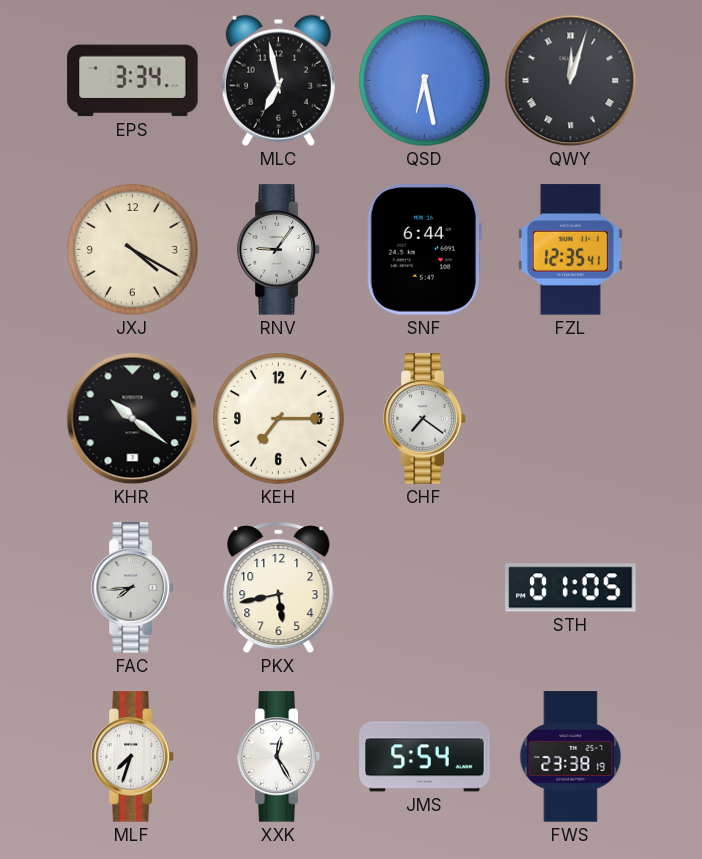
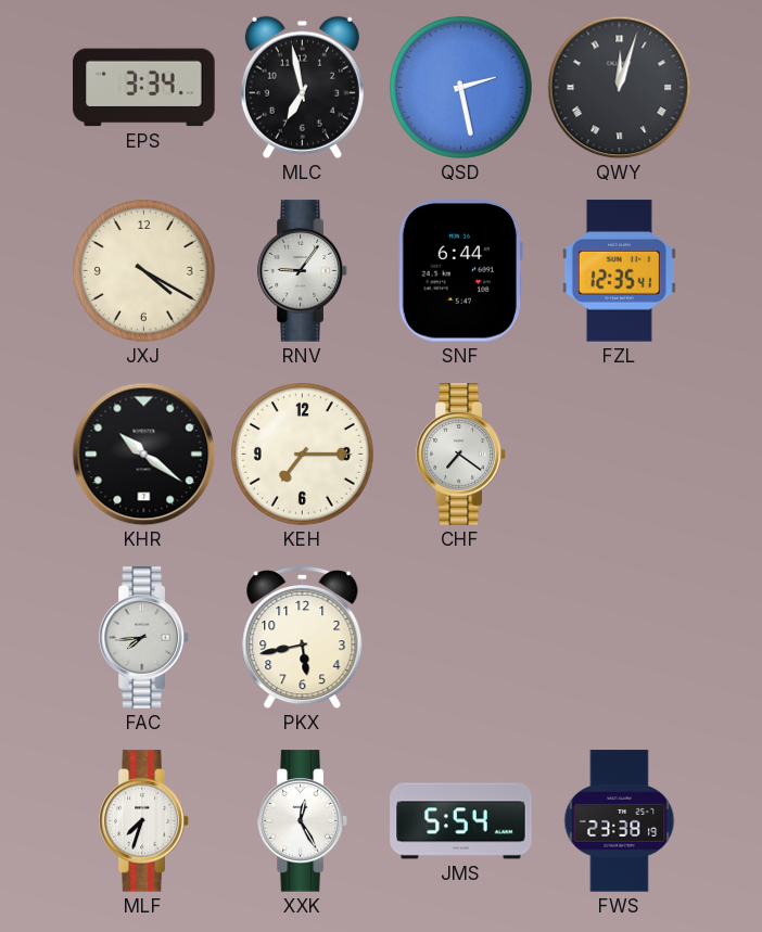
QSD: 6:28 -> 2:28
STH: 01:05 -> none
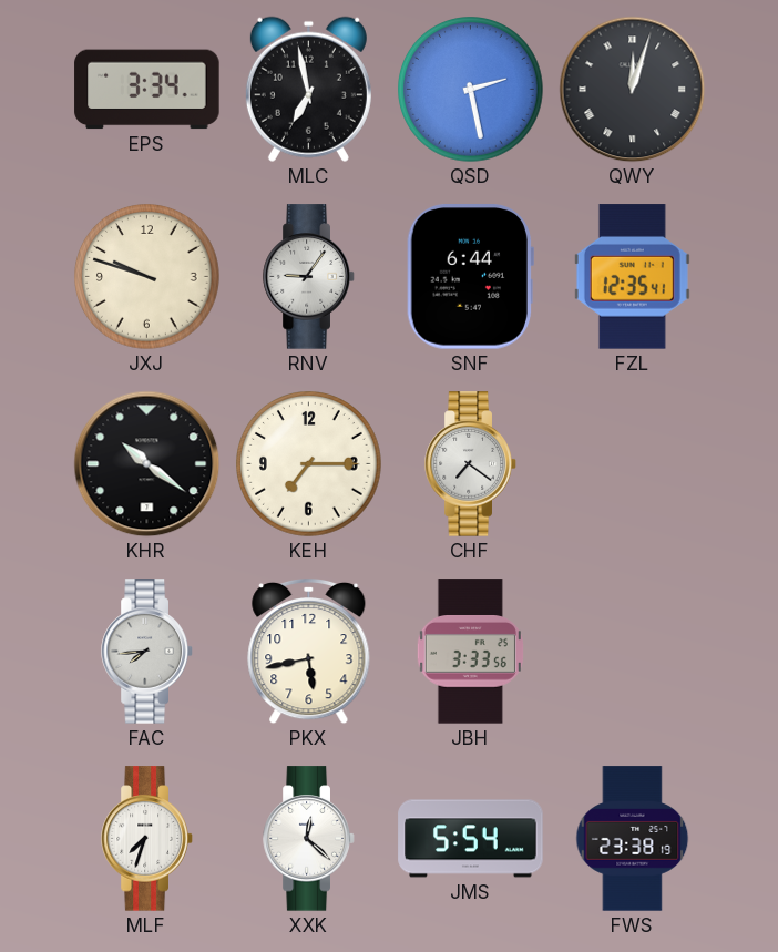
JXJ: 4:20 -> 9:48
JBH: none -> 3:33
XXK: 12:25 -> 12:22
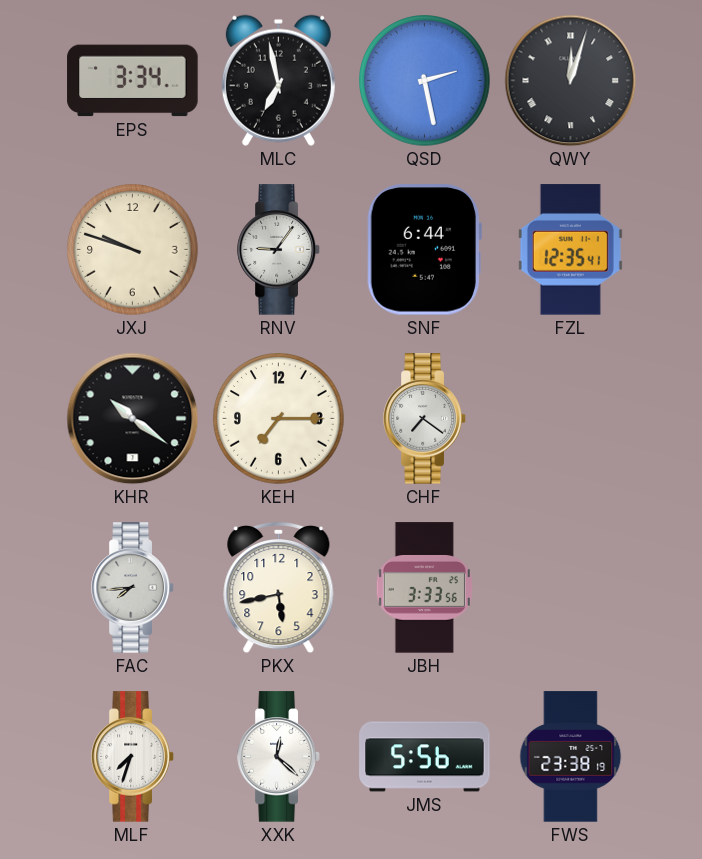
JMS: 5:54 -> 5:56
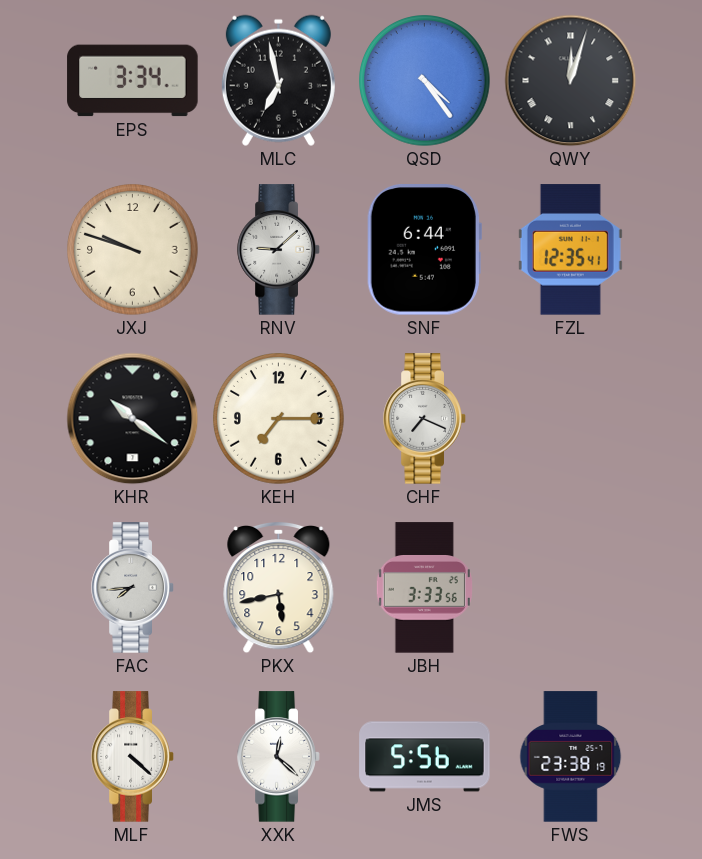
QSD: 2:28 -> 4:24
RNV: 9:06 -> 9:08
CHF: 7:21 -> 7:19
MLF: 7:33 -> 4:22
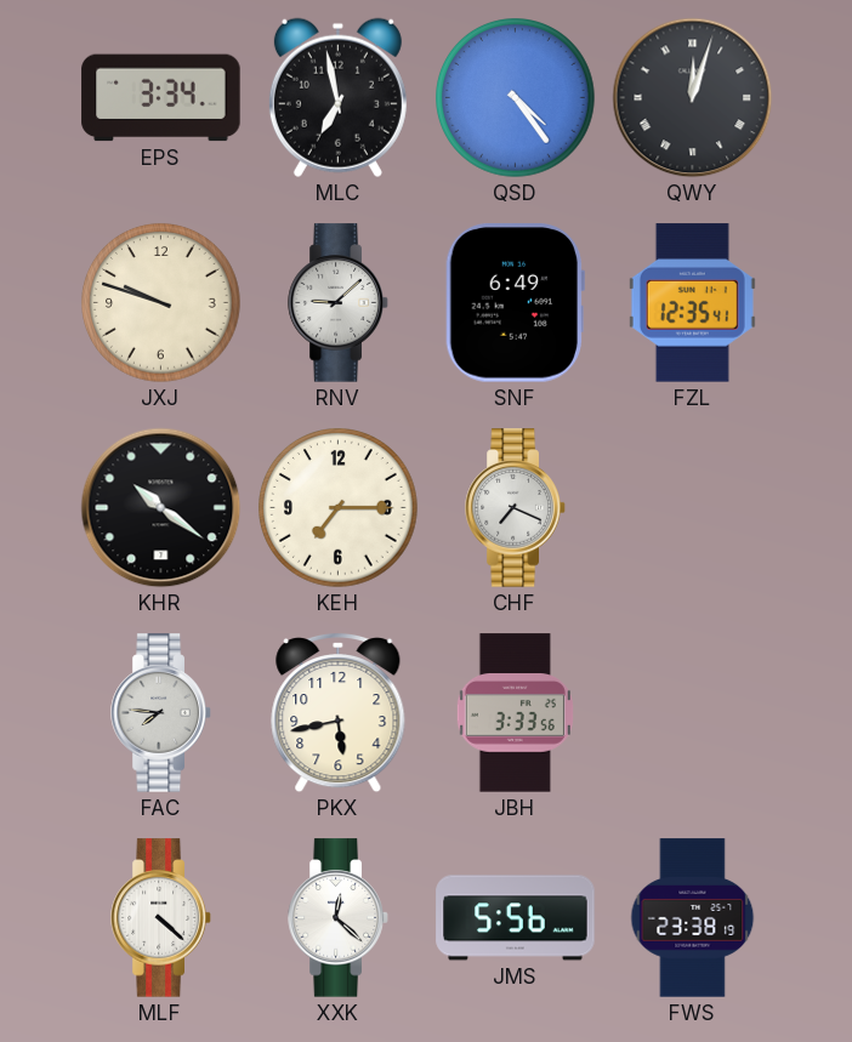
SNF: 6:44 -> 6:49
FAC: 7:44 -> 7:46
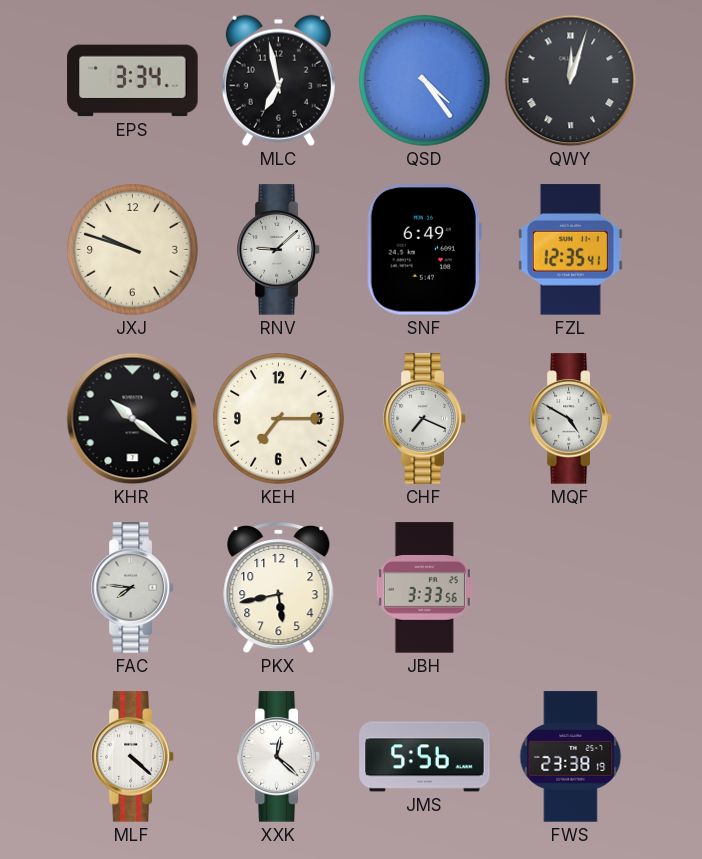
MQF: none -> 4:50
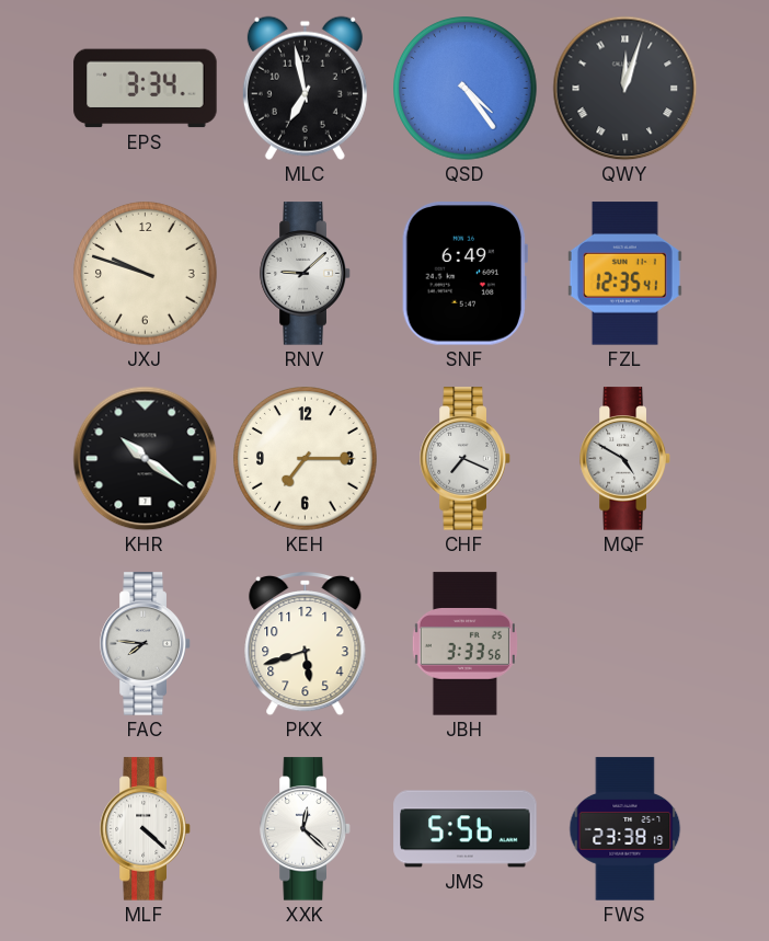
PKX: 5:43 -> 5:42
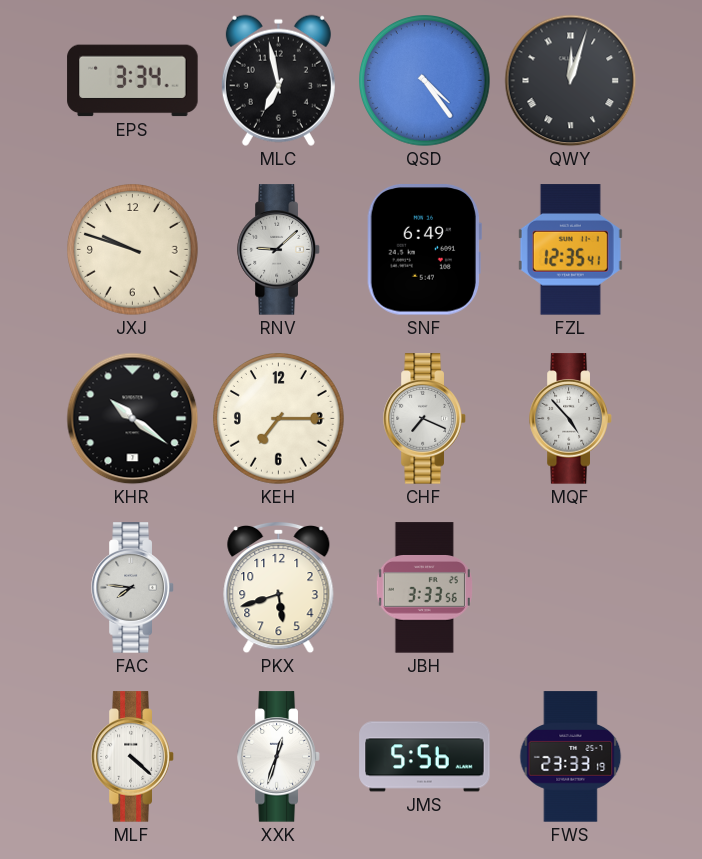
MQF: 4:50 -> 4:53
XXK: 12:22 -> 12:33
FWS: 23:38 -> 23:33
